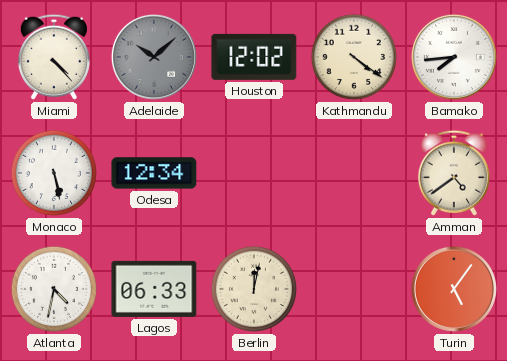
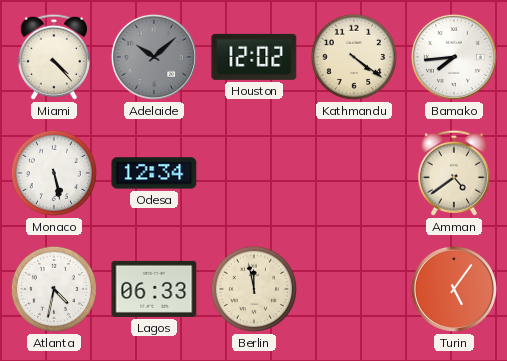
Berlin: 12:02 -> 11:58
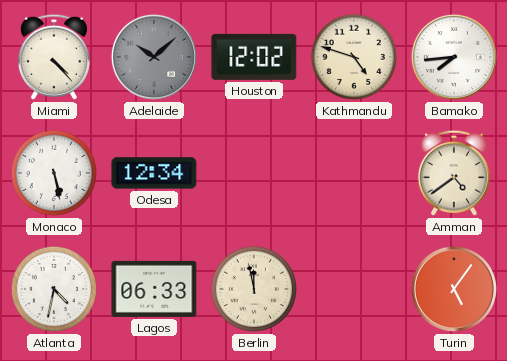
Kathmandu: 4:21 -> 4:48
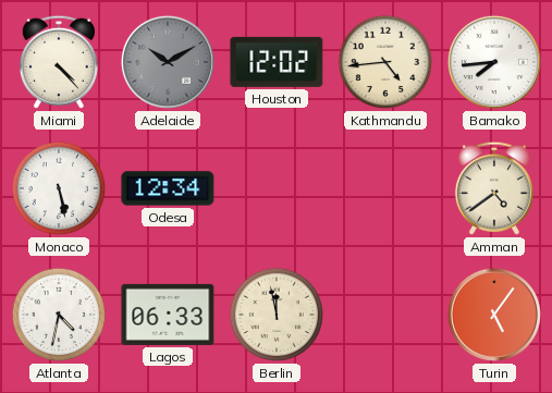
Adelaide: 10:08 -> 10:10
Kathmandu: 4:48 -> 4:44
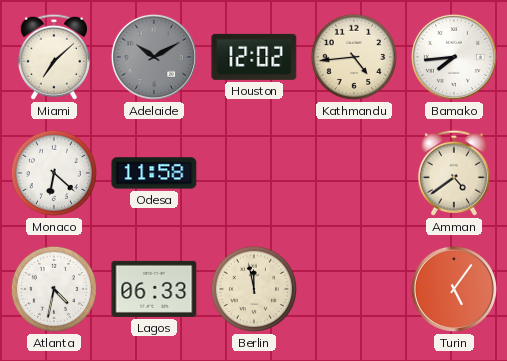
Miami: 4:23 -> 7:08
Monaco: 5:28 -> 6:22
Odesa: 12:34 -> 11:58
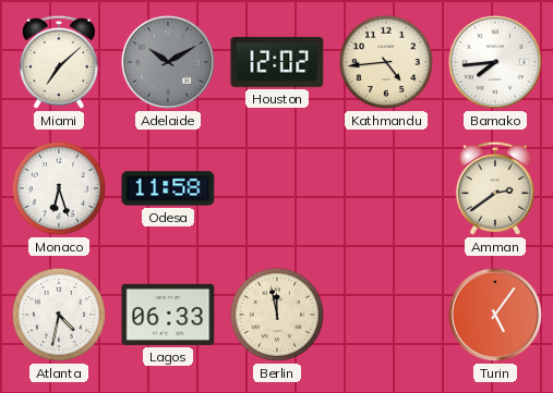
Monaco: 6:22 -> 6:27
Amman: 4:39 -> 2:39
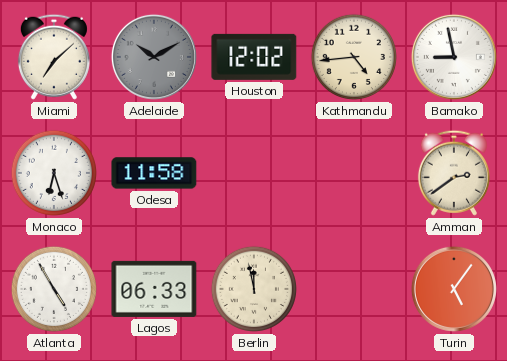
Bamako: 7:44 -> 8:58
Atlanta: 4:32 -> 4:55
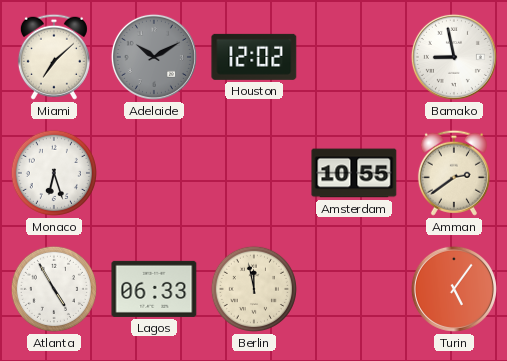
Kathmandu: 4:44 -> none
Odesa: 11:58 -> none
Amsterdam: none -> 10:55
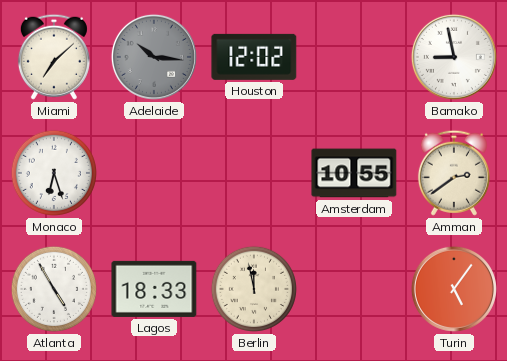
Adelaide: 10:10 -> 10:16
Lagos: 06:33 -> 18:33
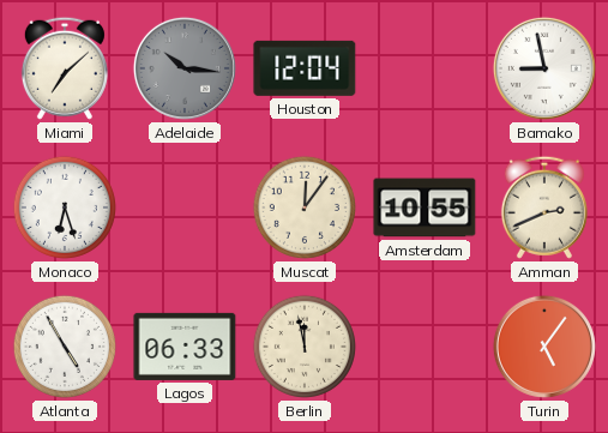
Houston: 12:02 -> 12:04
Muscat: none -> 12:06
Amman: 2:39 -> 2:41
Lagos: 18:33 -> 06:33
